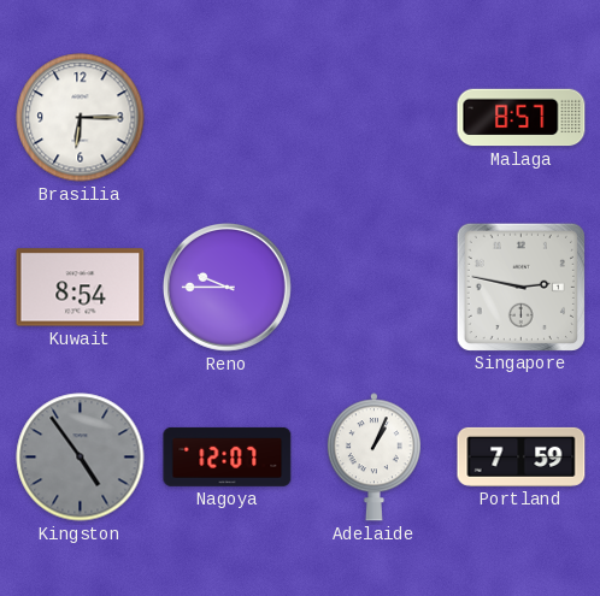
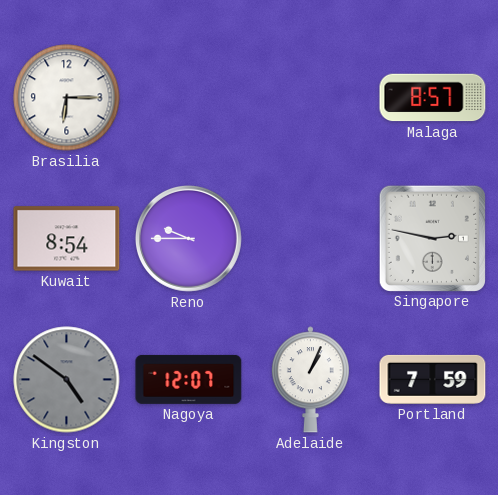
Kingston: 4:54 -> 4:51
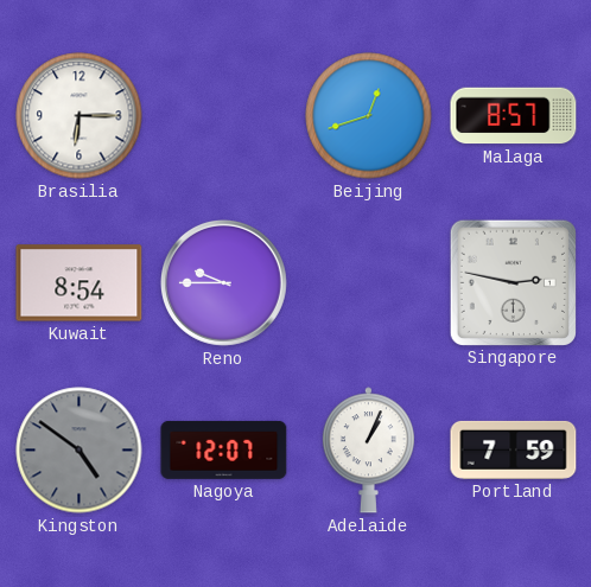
Beijing: none -> 12:42
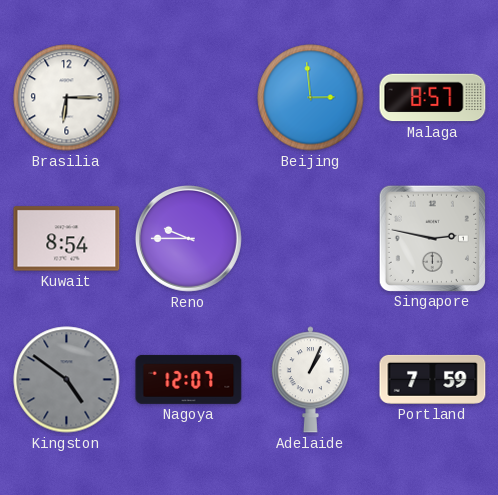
Beijing: 12:42 -> 2:59
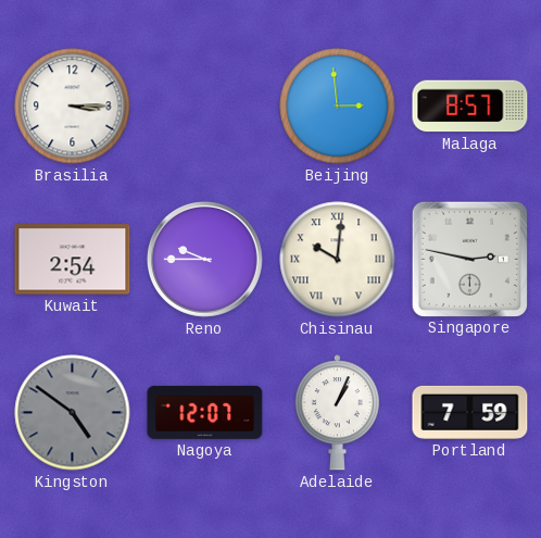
Brasilia: 6:15 -> 3:15
Kuwait: 8:54 -> 2:54
Chisinau: none -> 10:01
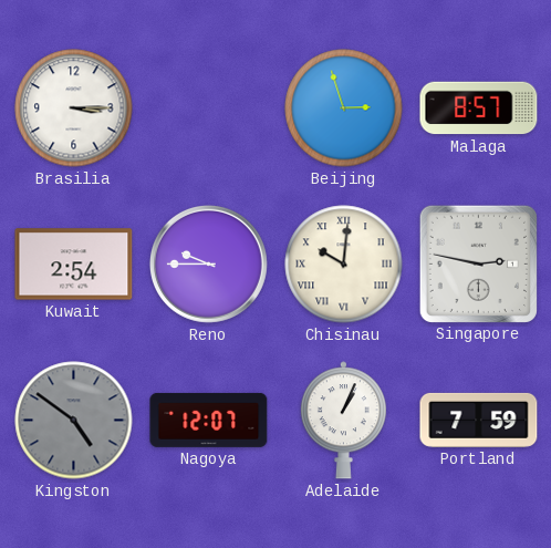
Beijing: 2:59 -> 2:57
